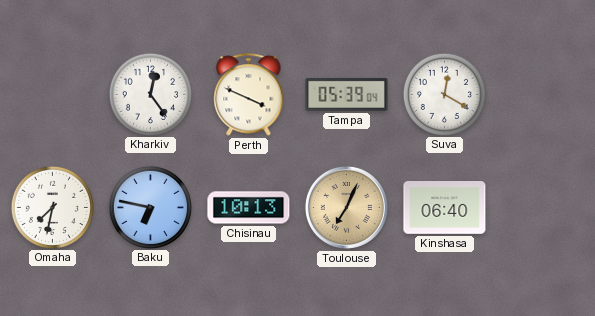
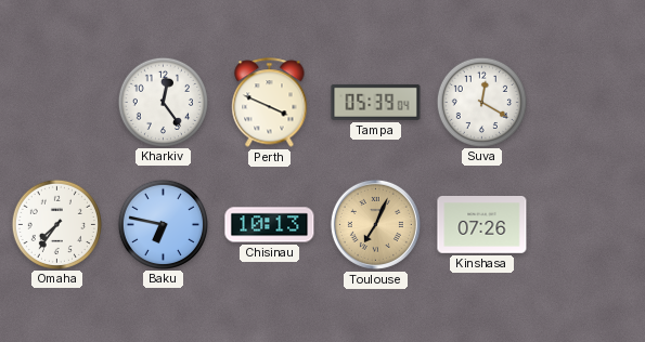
Omaha: 7:32 -> 7:36
Kinshasa: 06:40 -> 07:26
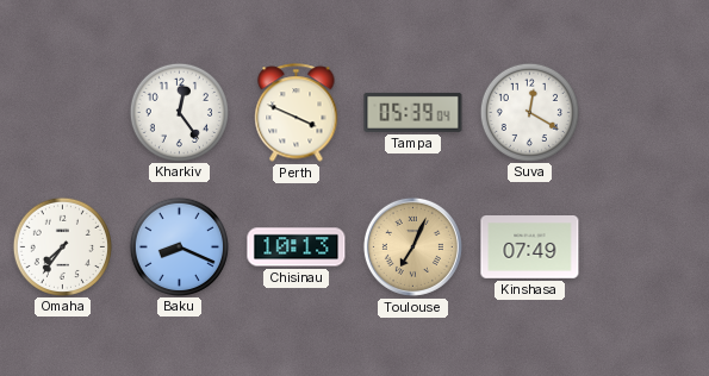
Baku: 6:47 -> 8:19
Kinshasa: 07:26 -> 07:49
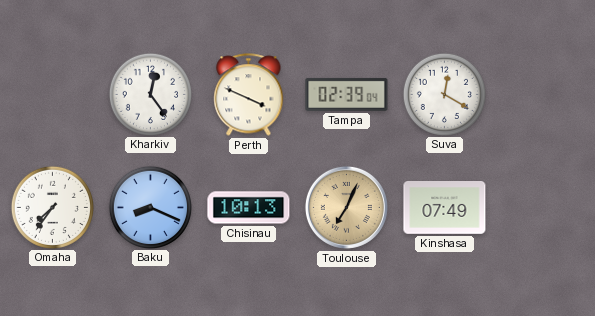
Tampa: 05:39 -> 02:39
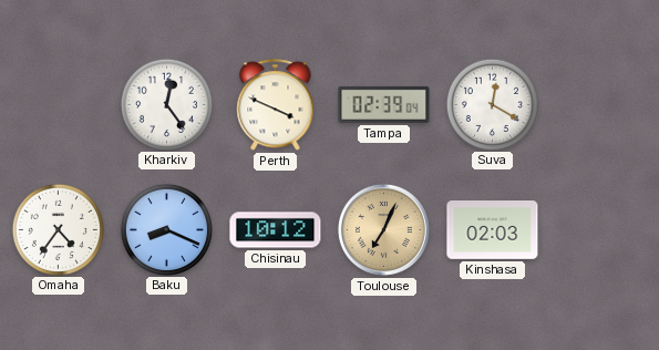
Omaha: 7:36 -> 4:36
Chisinau: 10:13 -> 10:12
Kinshasa: 07:49 -> 02:03
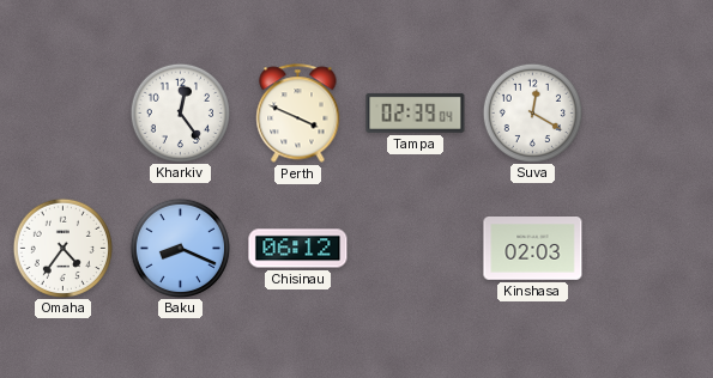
Chisinau: 10:12 -> 06:12
Toulouse: 7:04 -> none
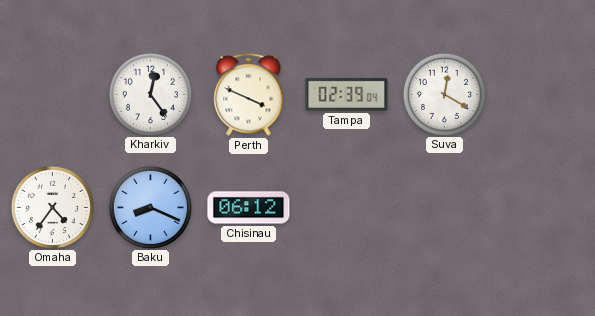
Kinshasa: 02:03 -> none
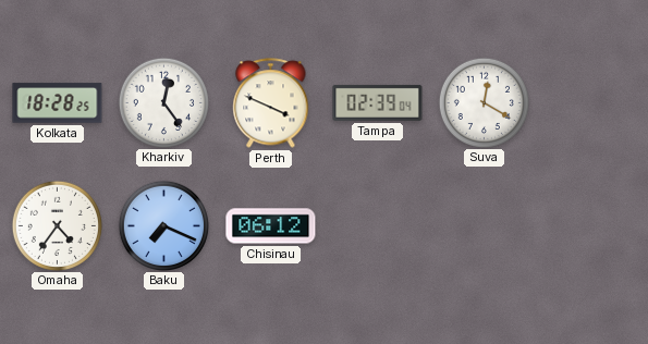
Kolkata: none -> 18:28
Baku: 8:19 -> 7:19
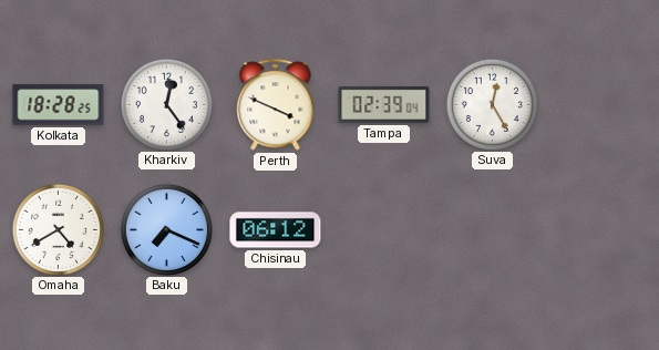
Suva: 12:20 -> 12:25
Omaha: 4:36 -> 4:40
